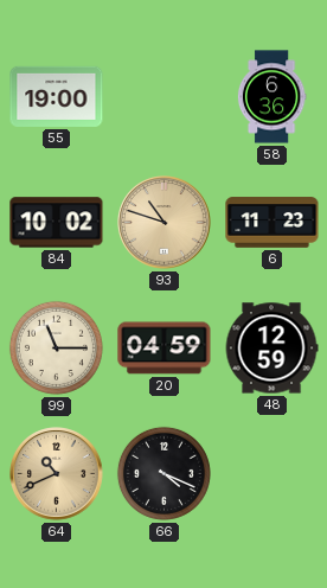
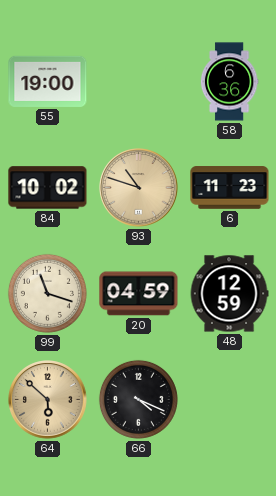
99: 11:15 -> 11:18
64: 10:41 -> 5:52
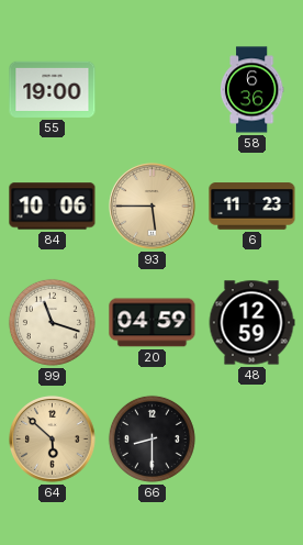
84: 10:02 -> 10:06
93: 10:48 -> 5:45
66: 4:19 -> 8:30
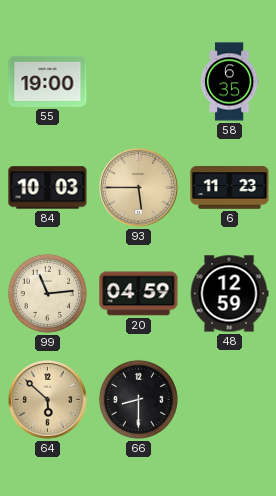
58: 6:36 -> 6:35
84: 10:06 -> 10:03
99: 11:18 -> 11:14
